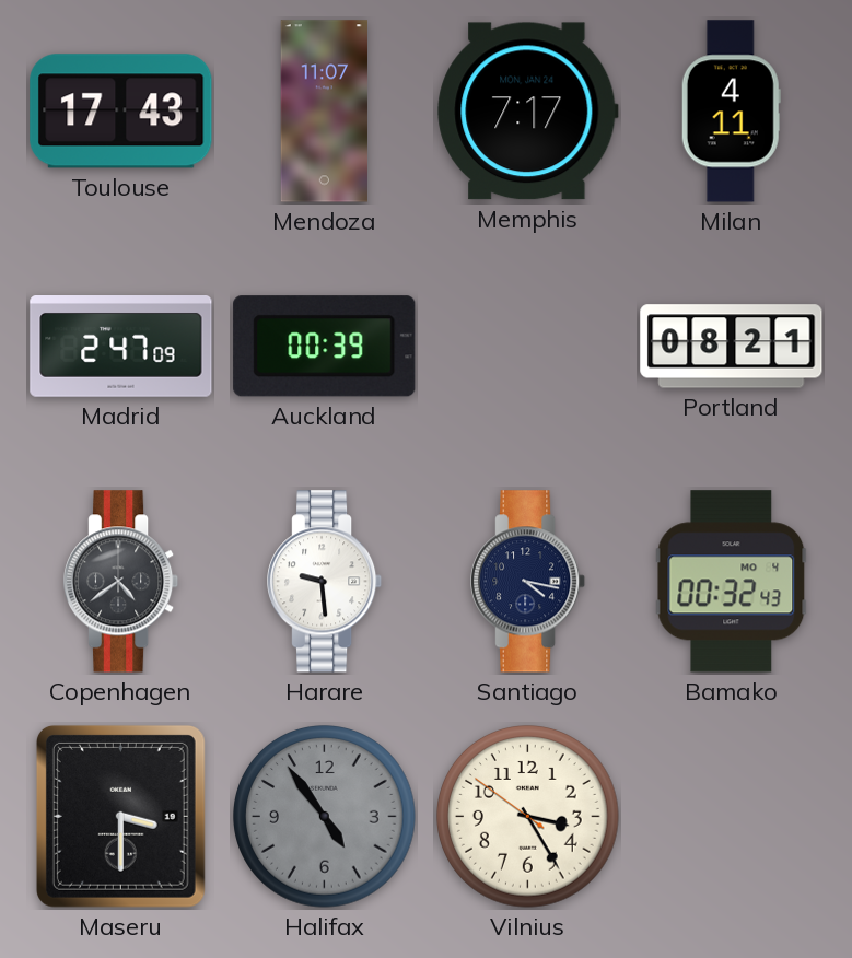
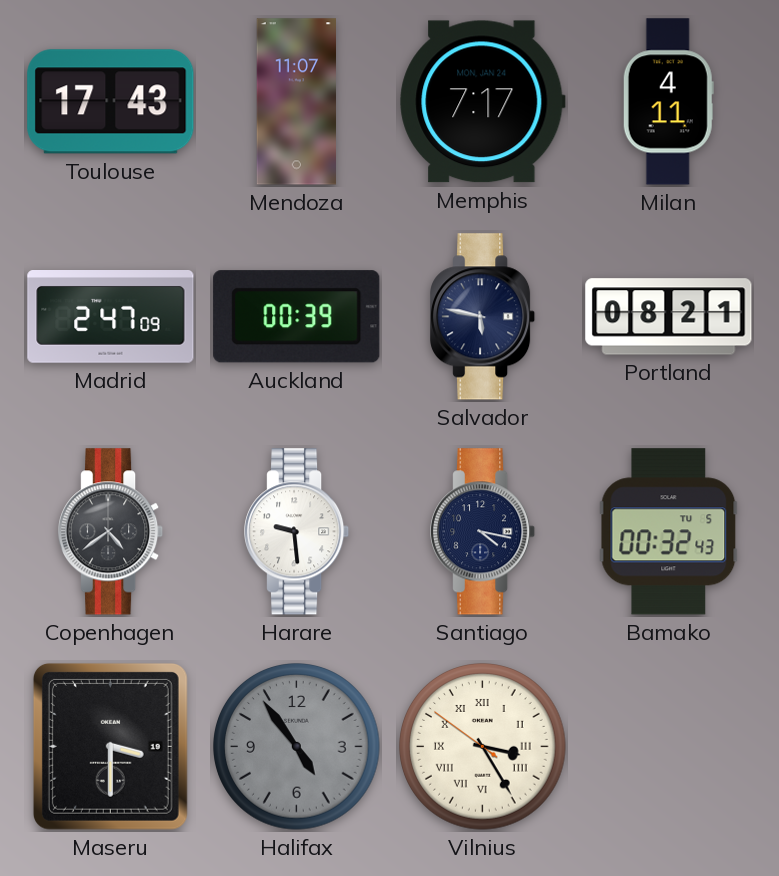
Salvador: none -> 5:47
Bamako date: MO 4 -> TU 5
Vilnius numerals: Arabic -> Roman
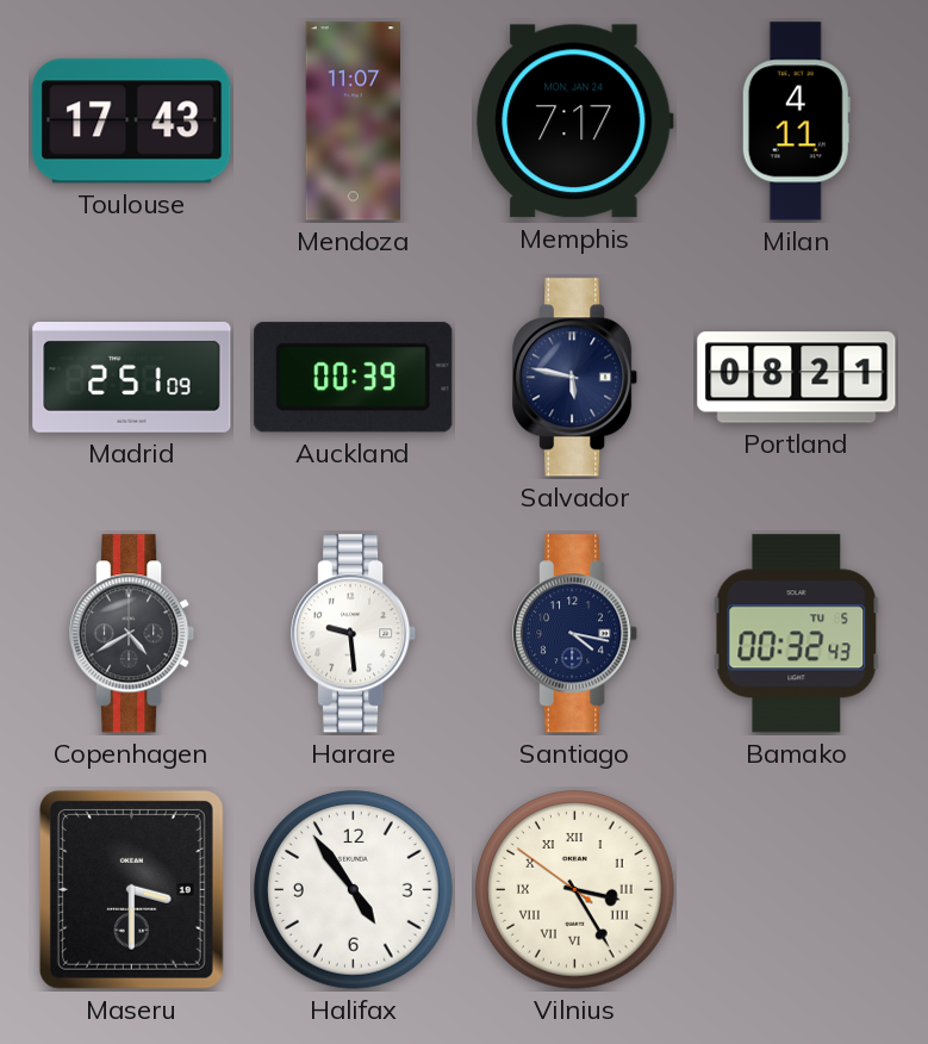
Madrid: 2:47 -> 2:51
Copenhagen: 4:39 -> 4:40
Halifax dial: grey -> white
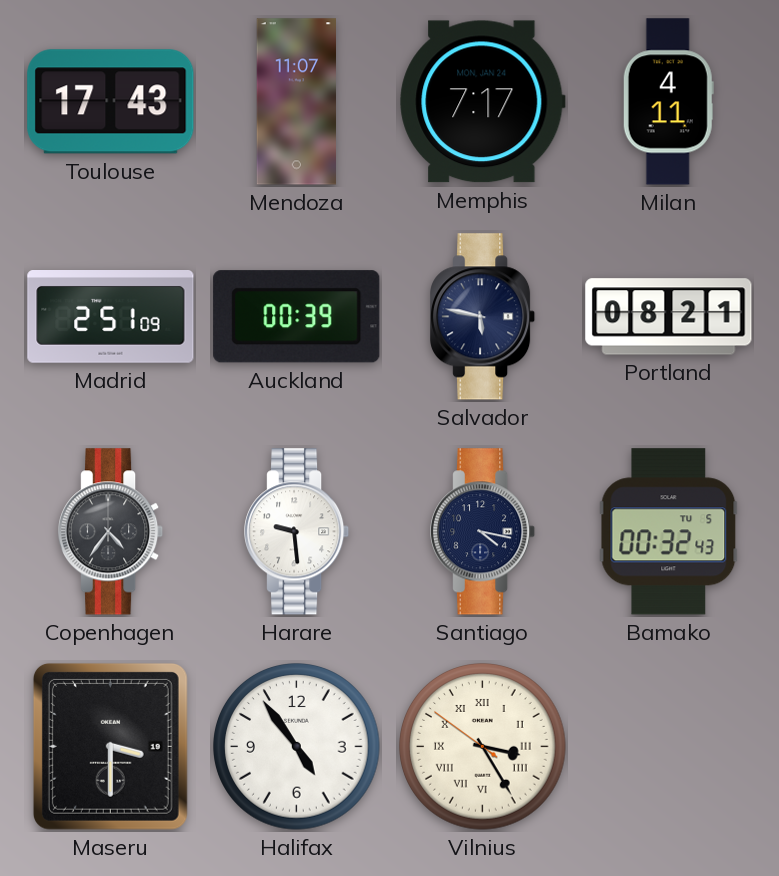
Copenhagen: 4:40 -> 4:36
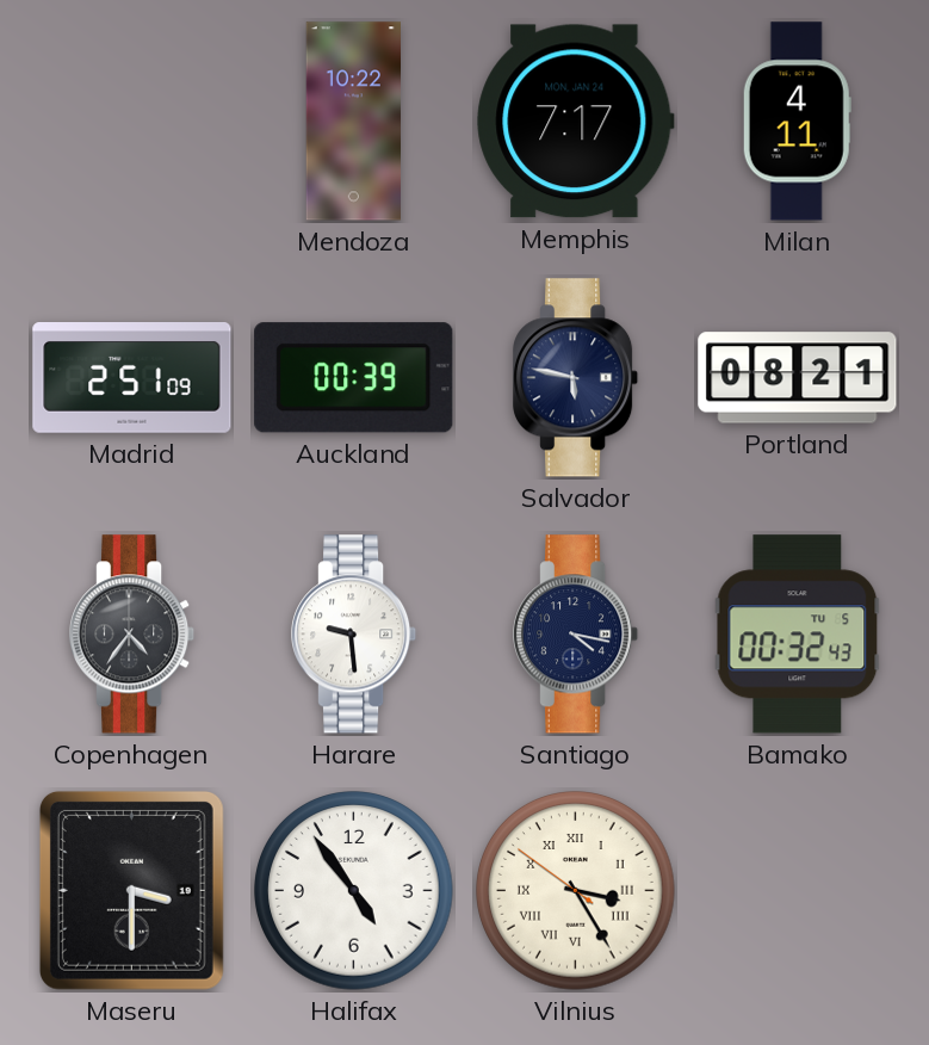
Toulouse: 17:43 -> none
Mendoza: 11:07 -> 10:22
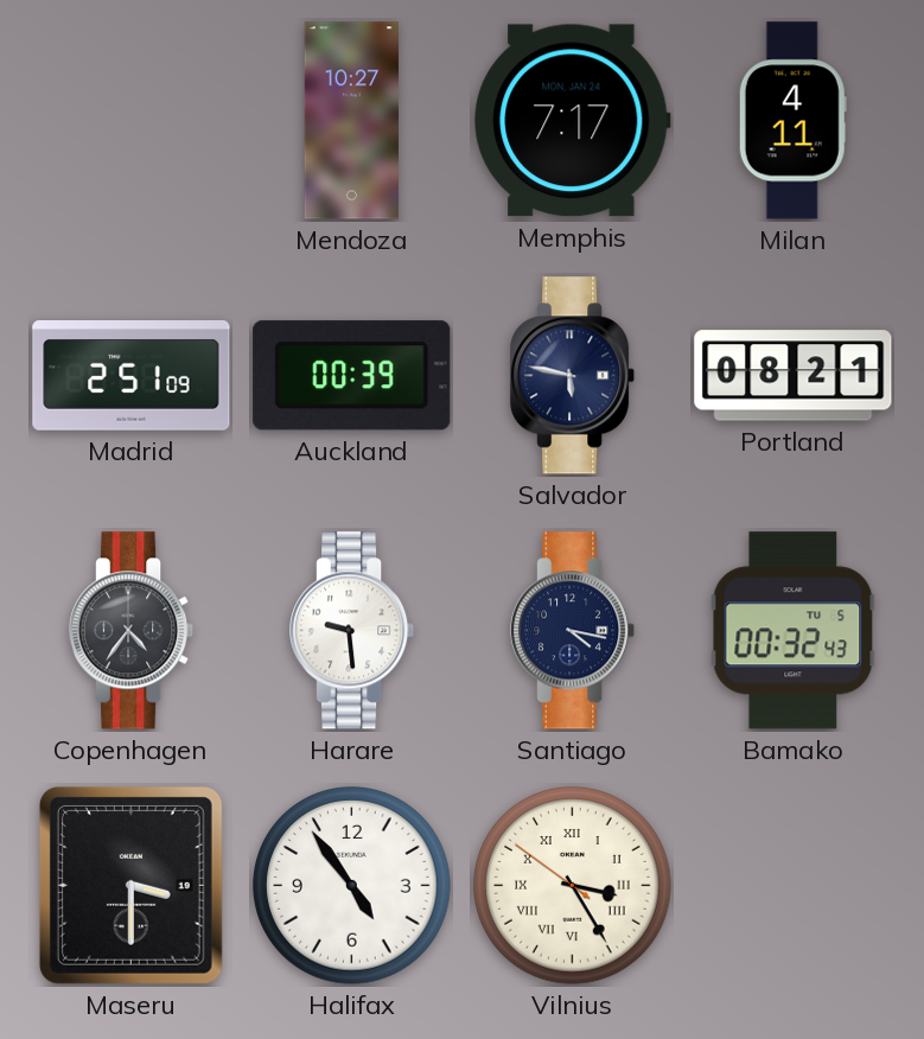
Mendoza: 10:22 -> 10:27
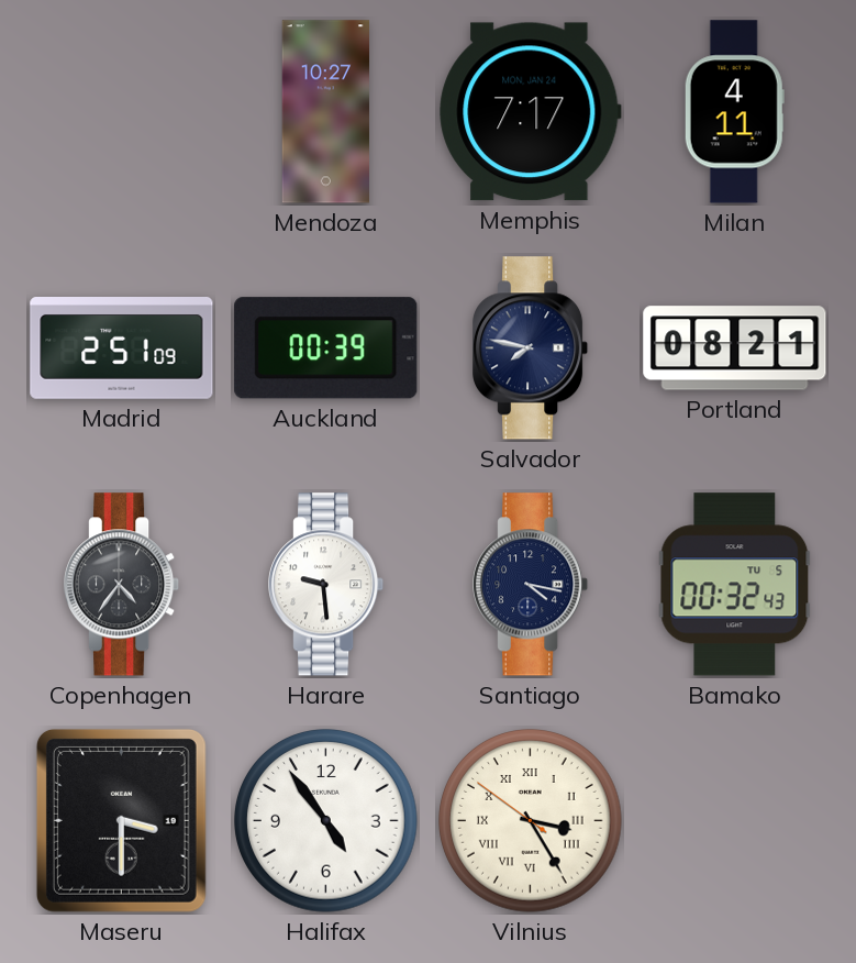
Salvador: 5:47 -> 7:47
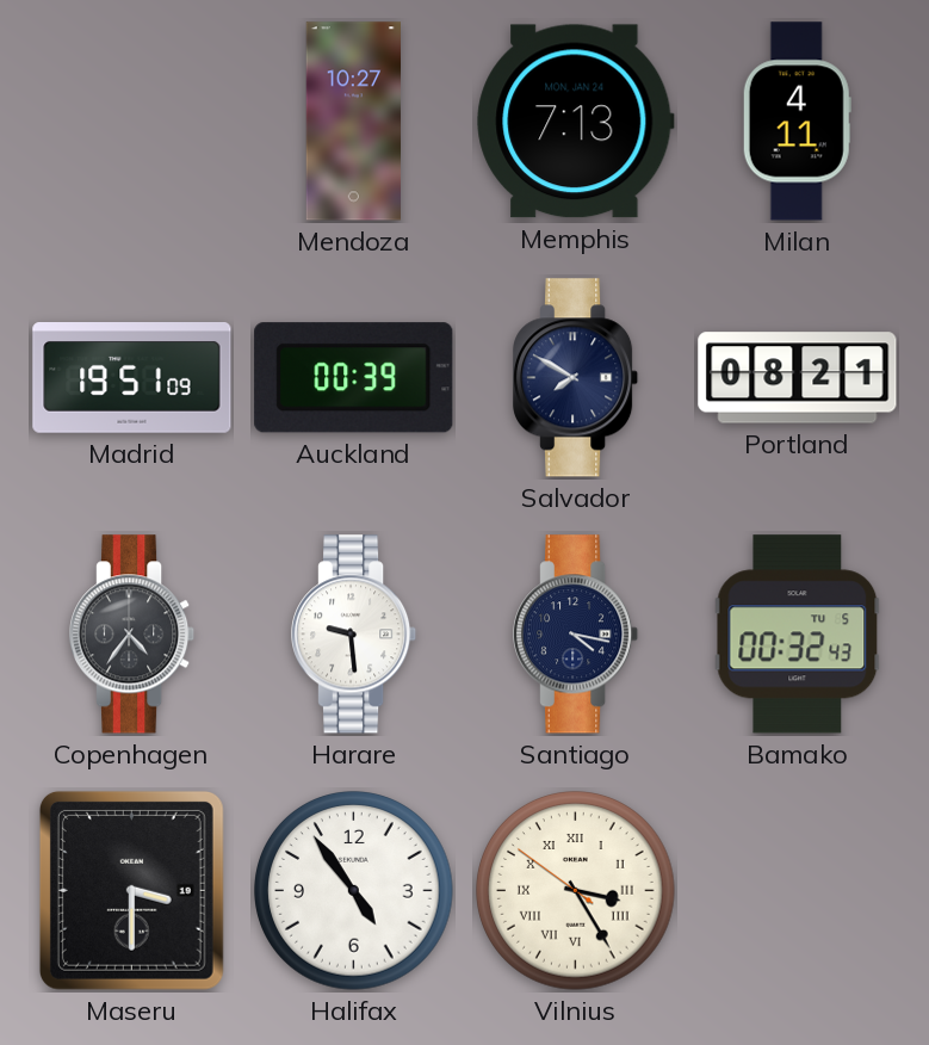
Memphis: 7:17 -> 7:13
Madrid: 2:51 -> 19:51
Salvador: 7:47 -> 7:50
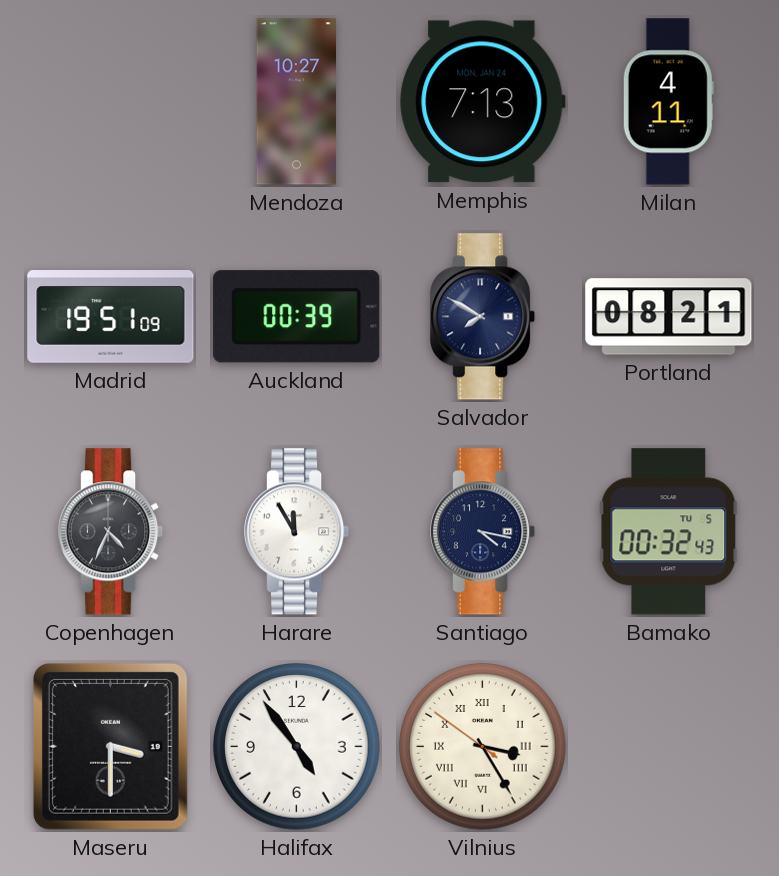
Copenhagen: 4:36 -> 4:34
Harare: 9:29 -> 11:55
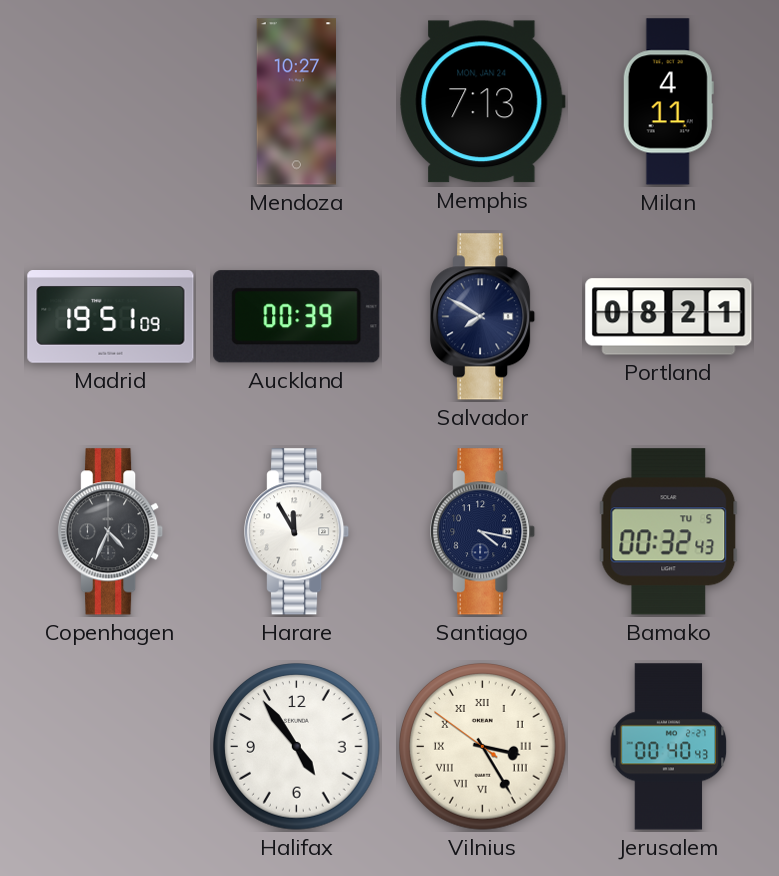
Maseru: 3:30 -> none
Jerusalem: none -> 00:40
